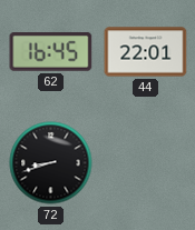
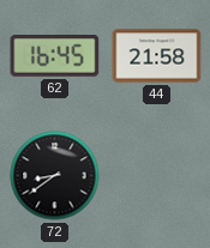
44: 22:01 -> 21:58
72: 8:42 -> 8:39
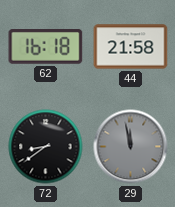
62: 16:45 -> 16:18
29: none -> 11:58
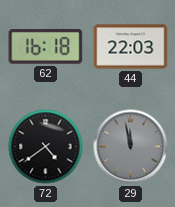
44: 21:58 -> 22:03
72: 8:39 -> 4:39
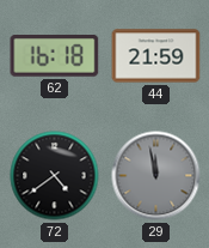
44: 22:03 -> 21:59
